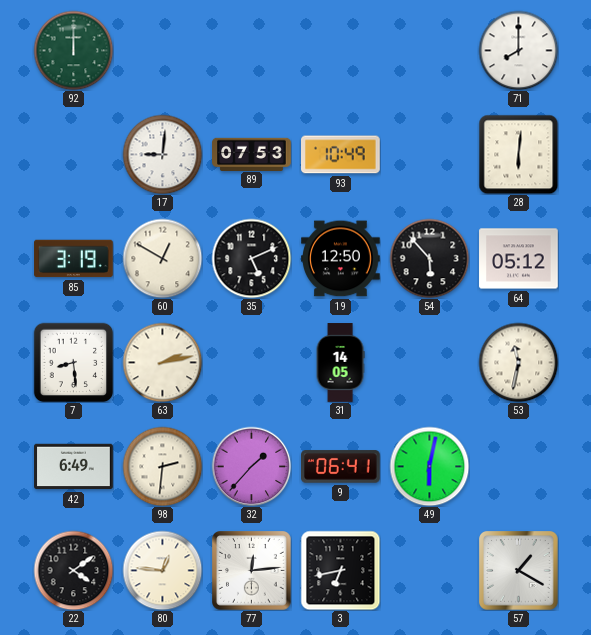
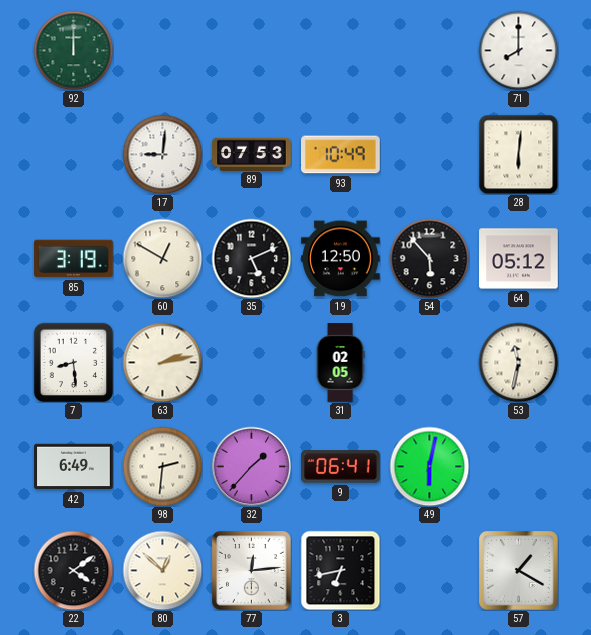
31: 14:05 -> 02:05
80: 12:46 -> 12:52
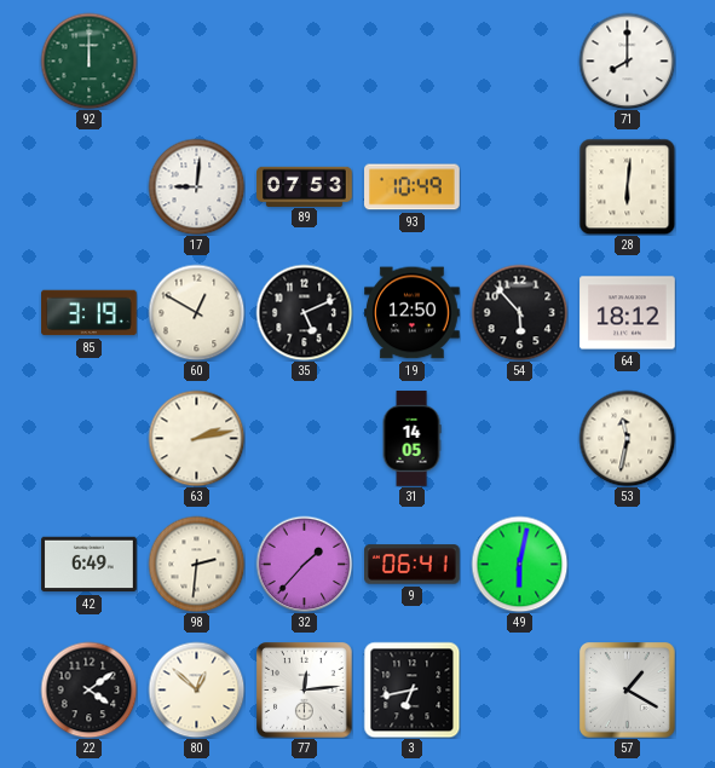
64: 05:12 -> 18:12
7: 8:29 -> none
31: 02:05 -> 14:05
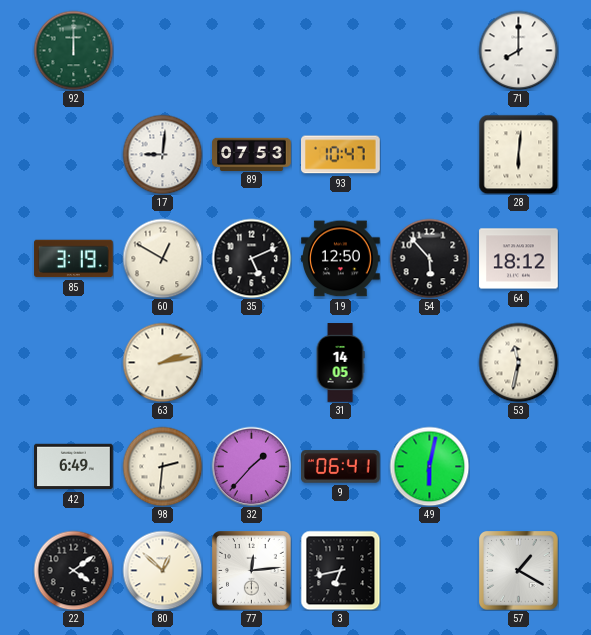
93: 10:49 -> 10:47
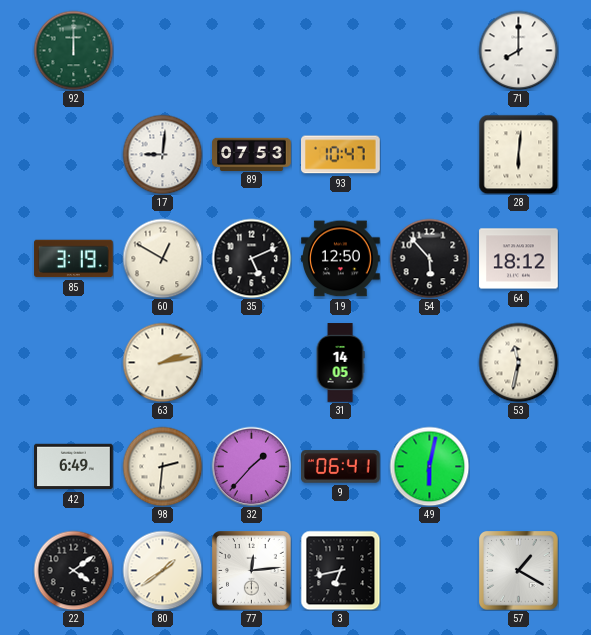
80: 12:52 -> 1:39
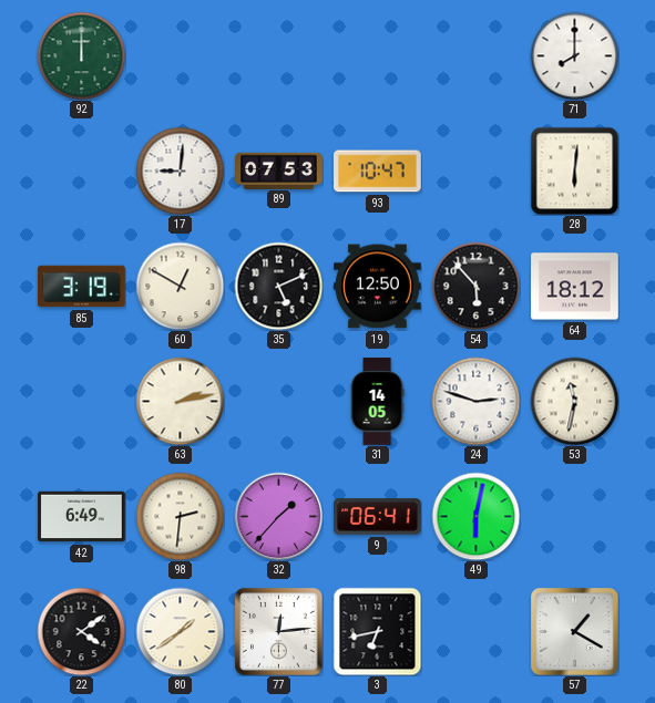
24: none -> 2:48
